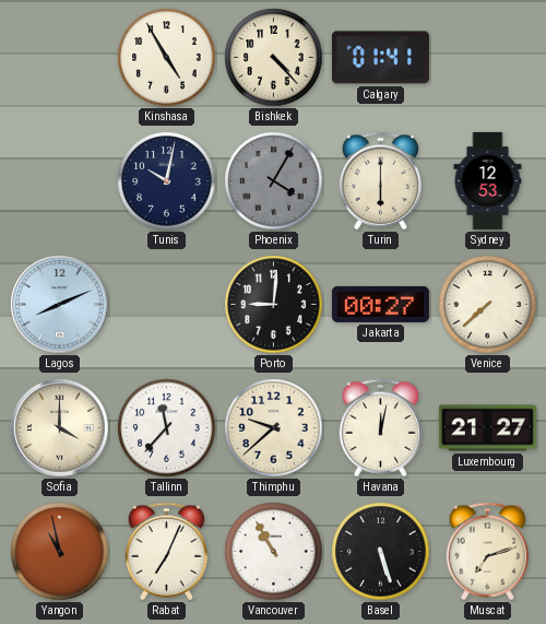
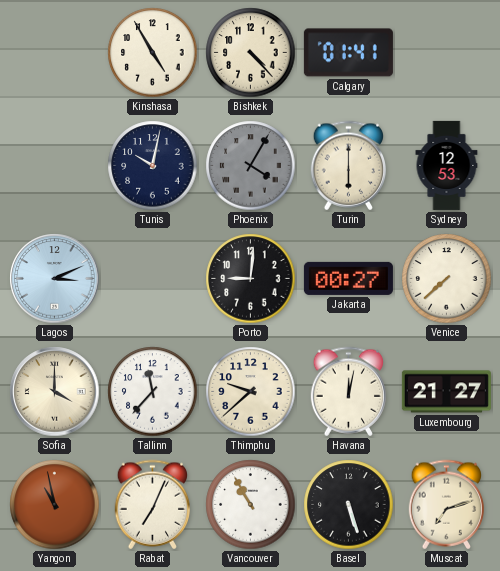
Lagos: 8:11 -> 3:11
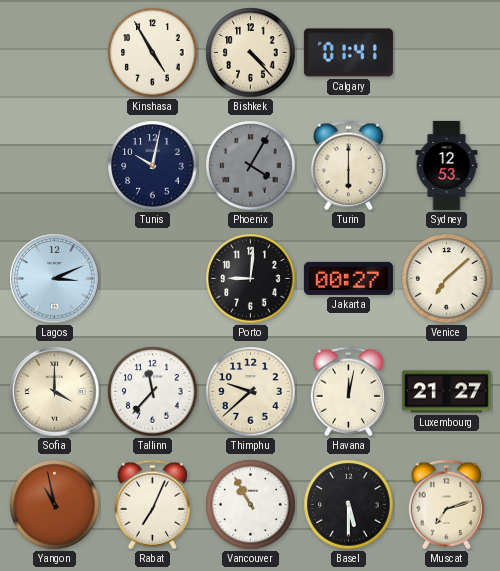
Venice: 7:38 -> 7:08
Basel: 5:27 -> 5:30
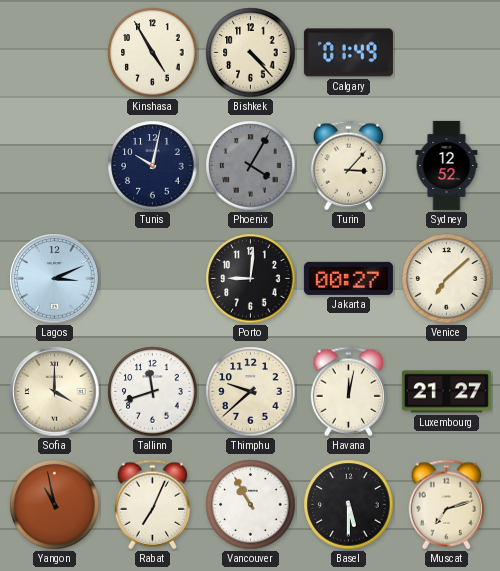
Calgary: 01:41 -> 01:49
Turin: 6:00 -> 3:07
Sydney: 12:53 -> 12:52
Tallinn: 11:37 -> 11:42
